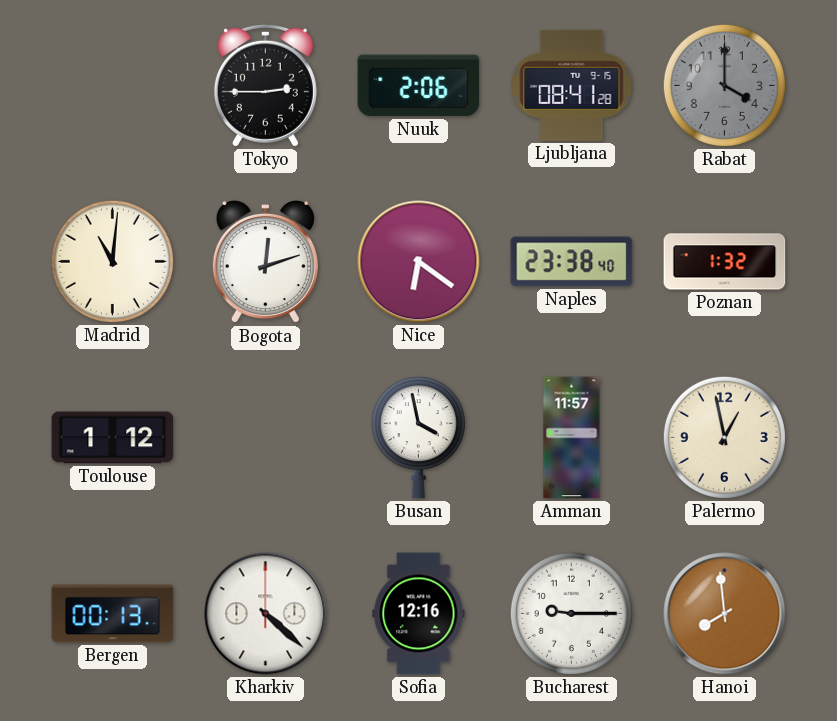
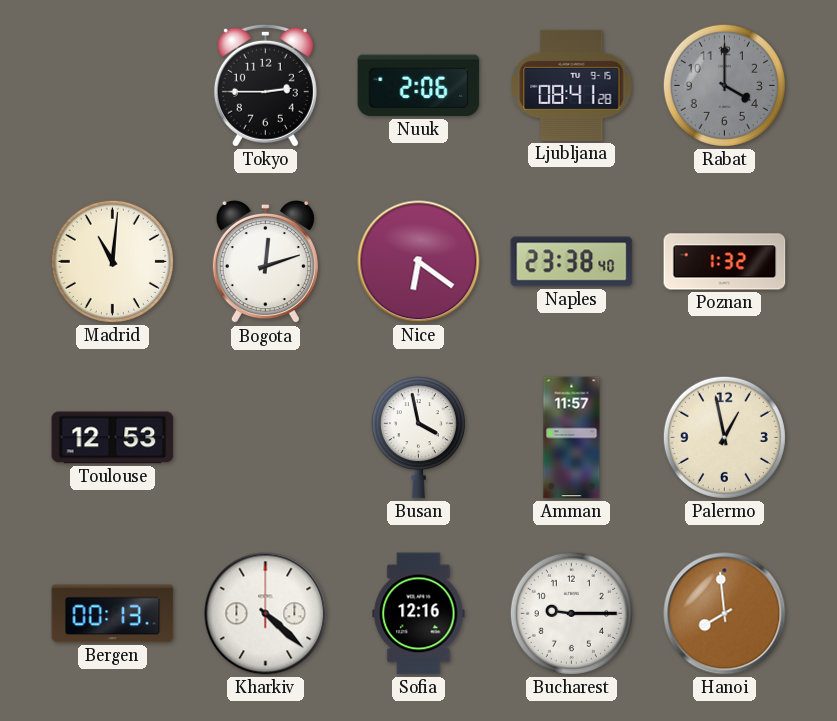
Toulouse: 1:12 -> 12:53
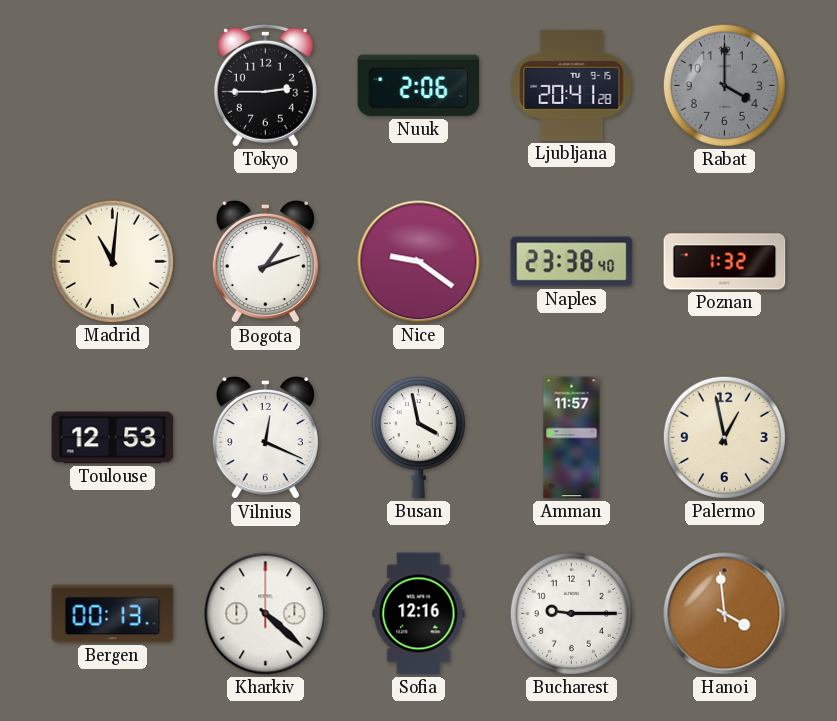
Ljubljana: 08:41 -> 20:41
Bogota: 12:12 -> 1:12
Nice: 6:21 -> 9:21
Vilnius: none -> 12:19
Hanoi: 7:59 -> 3:59
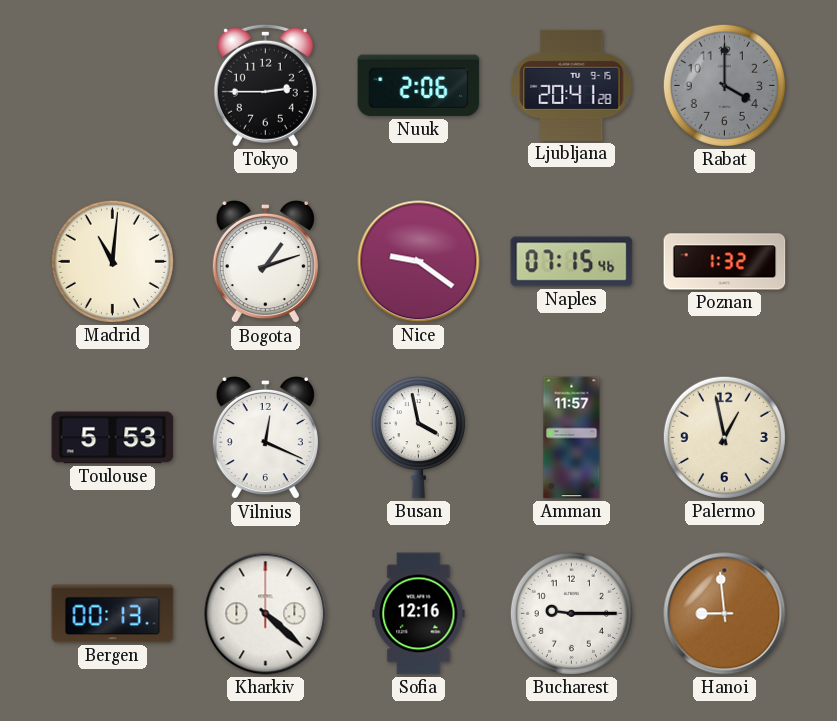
Naples: 23:38 -> 07:15
Toulouse: 12:53 -> 5:53
Hanoi: 3:59 -> 8:59
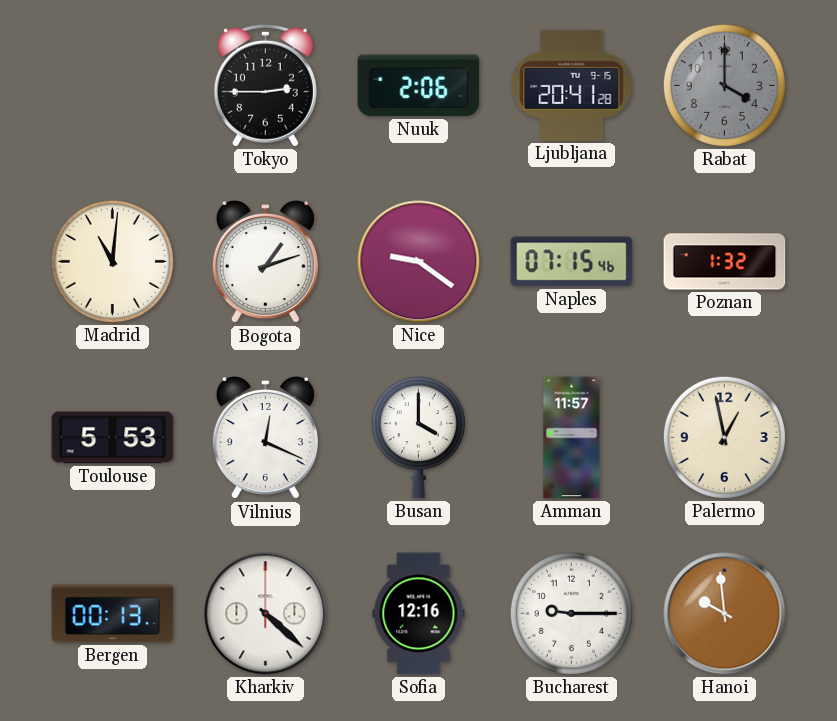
Busan: 3:58 -> 4:00
Hanoi: 8:59 -> 9:59
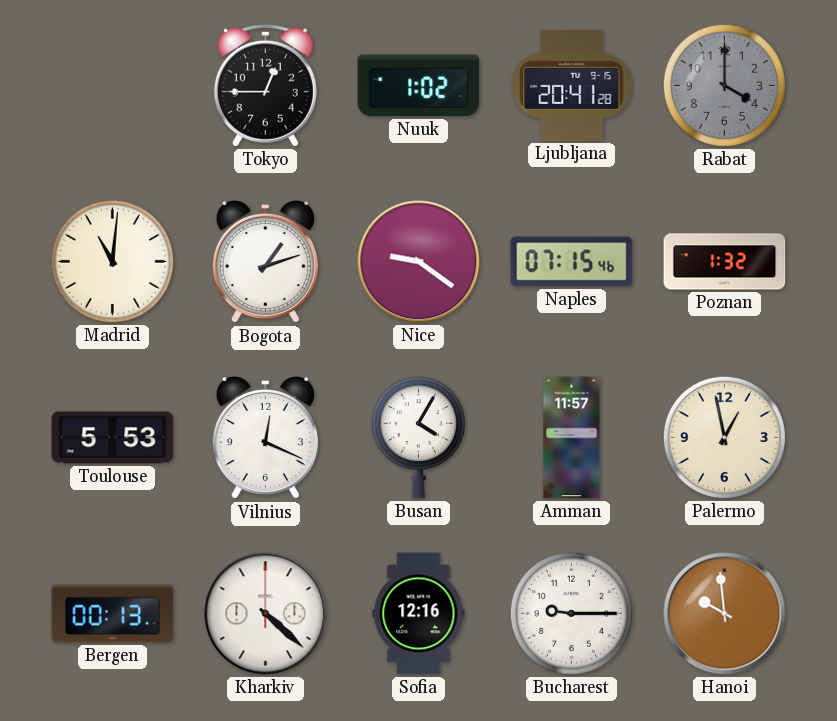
Tokyo: 2:45 -> 12:45
Nuuk: 2:06 -> 1:02
Busan: 4:00 -> 4:05
